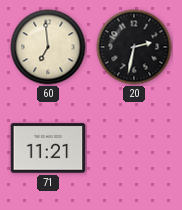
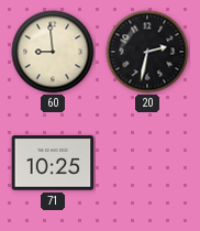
60: 6:59 -> 8:59
71: 11:21 -> 10:25
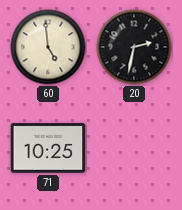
60: 8:59 -> 4:59
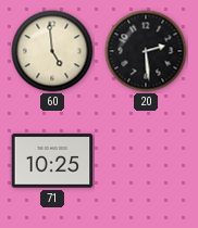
20: 2:32 -> 2:29
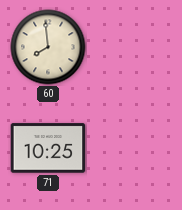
60: 4:59 -> 7:59
20: 2:29 -> none
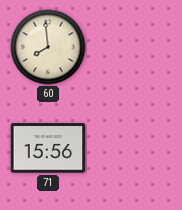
71: 10:25 -> 15:56
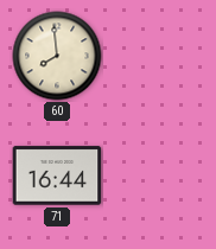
71: 15:56 -> 16:44
